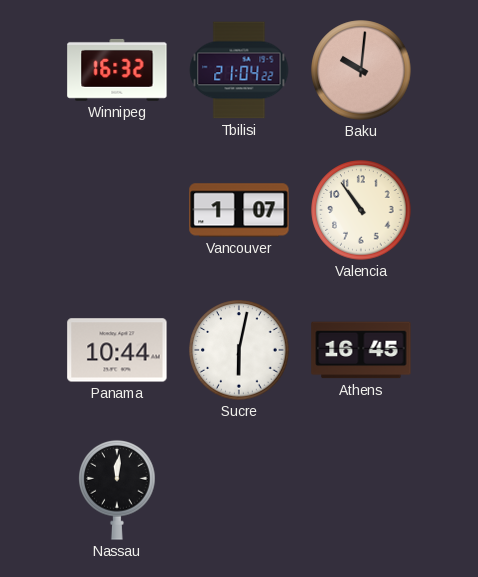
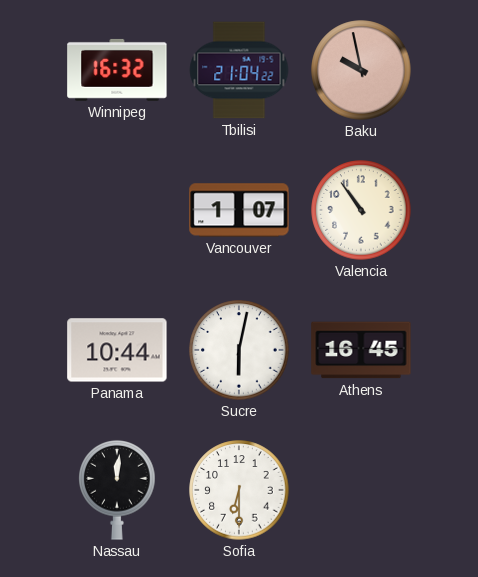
Baku: 10:01 -> 9:58
Sofia: none -> 6:30
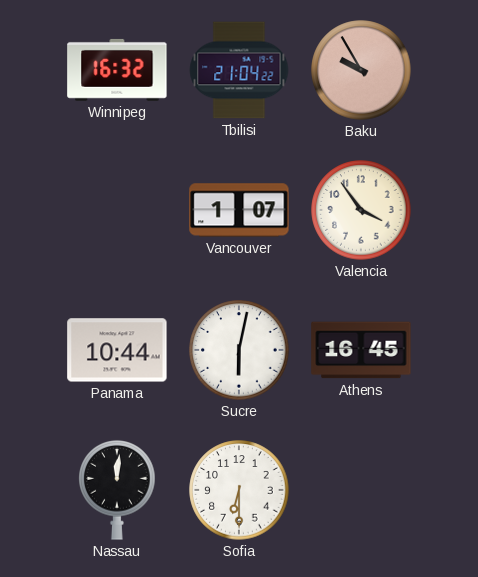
Baku: 9:58 -> 9:55
Valencia: 10:54 -> 3:54
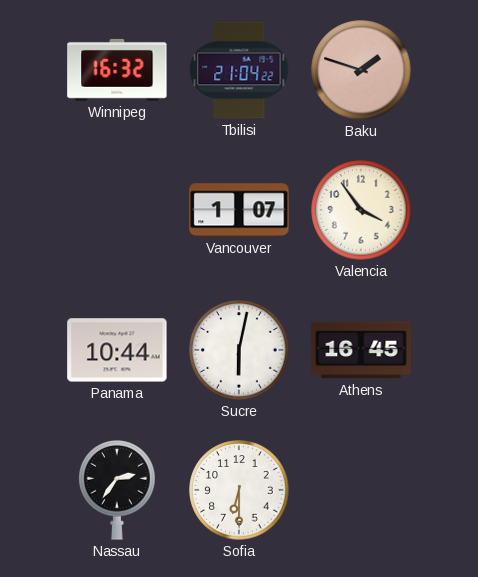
Baku: 9:55 -> 1:48
Nassau: 12:01 -> 2:36
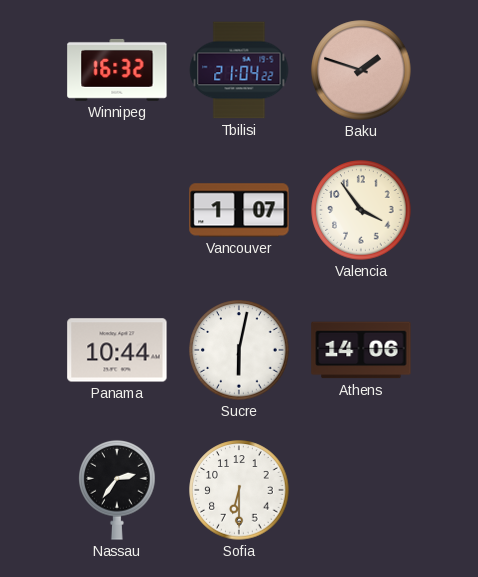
Athens: 16:45 -> 14:06
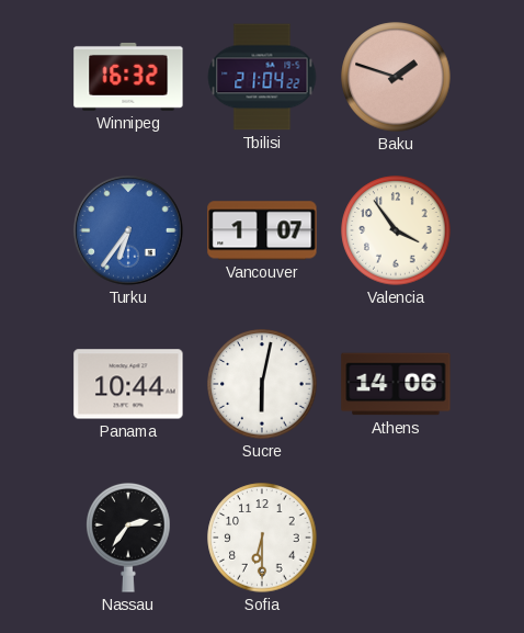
Turku: none -> 6:36
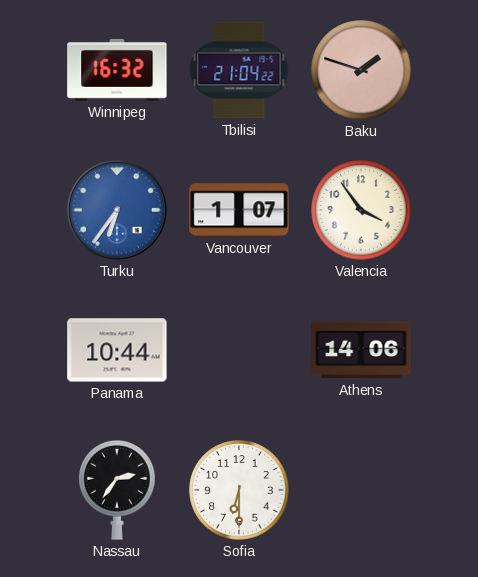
Sucre: 6:02 -> none
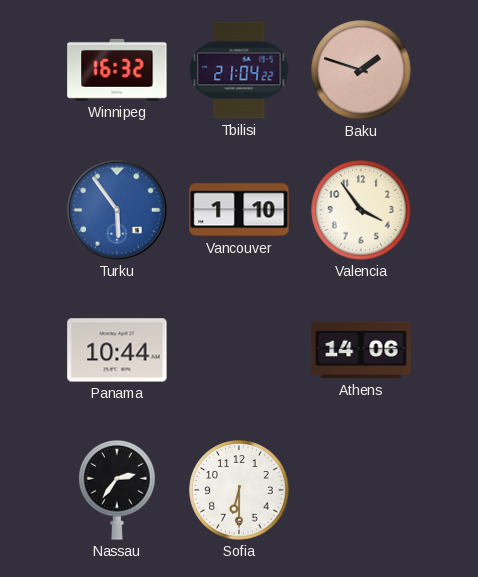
Turku: 6:36 -> 5:54
Vancouver: 1:07 -> 1:10
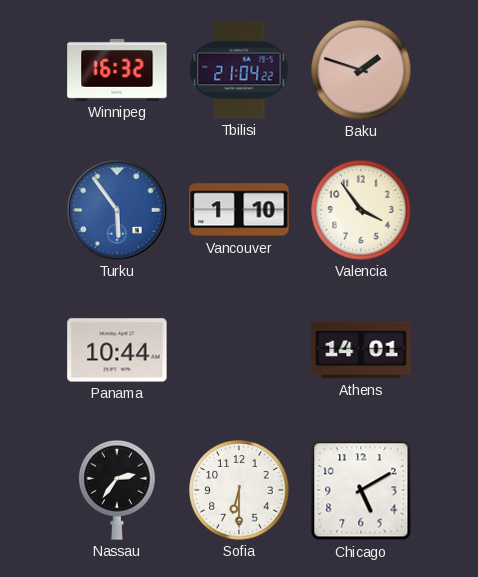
Athens: 14:06 -> 14:01
Chicago: none -> 5:10
